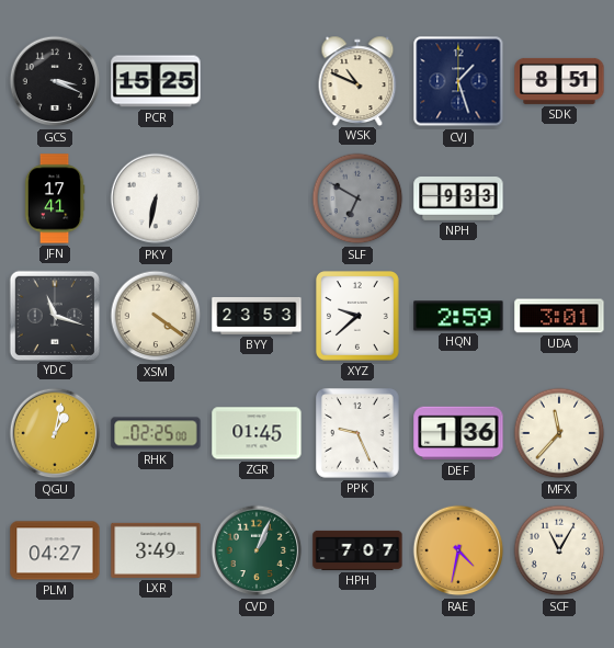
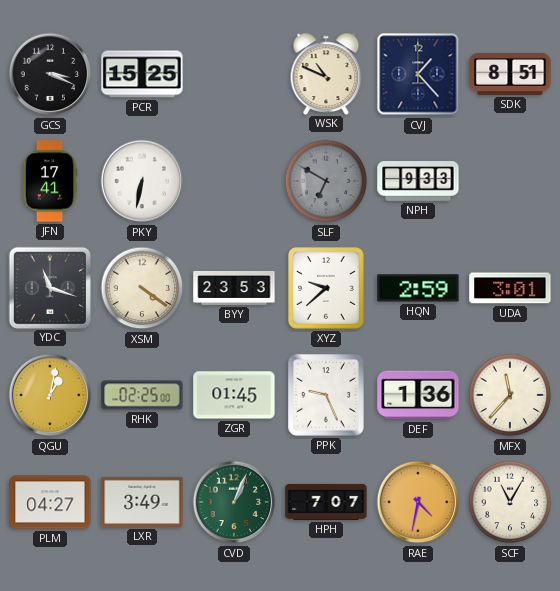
CVJ: 1:27 -> 1:23
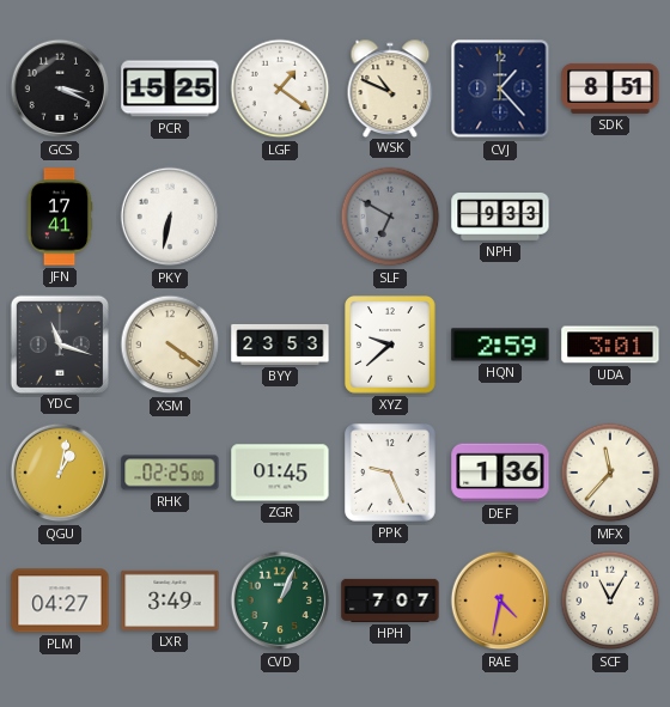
LGF: none -> 1:21
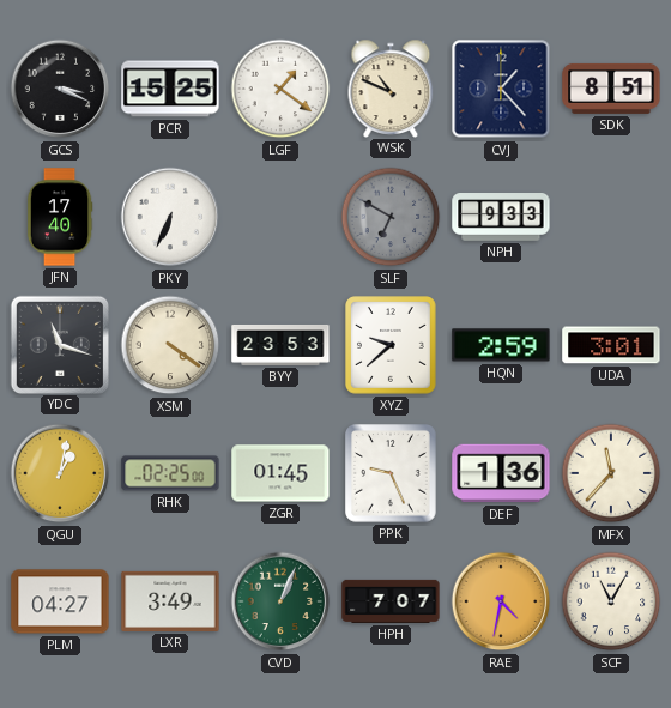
JFN: 17:41 -> 17:40
PKY: 6:32 -> 6:34
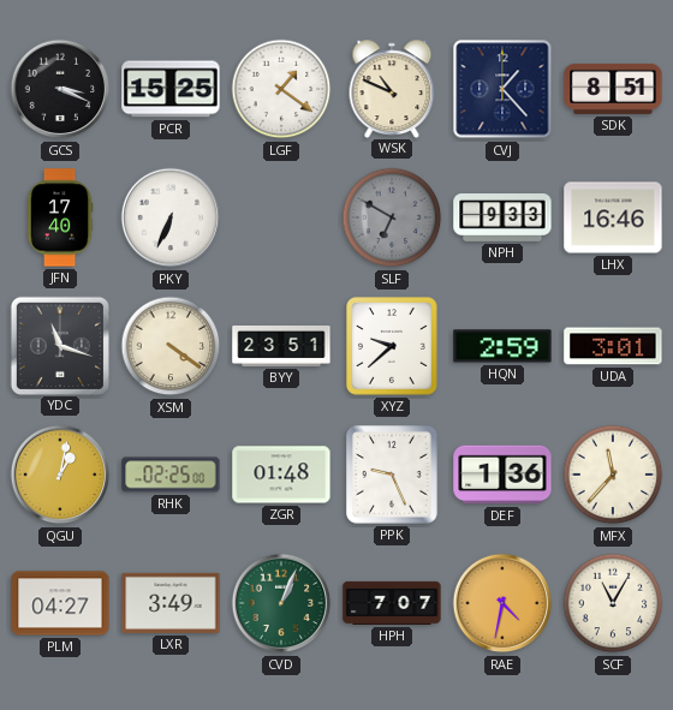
LHX: none -> 16:46
BYY: 23:53 -> 23:51
ZGR: 01:45 -> 01:48
